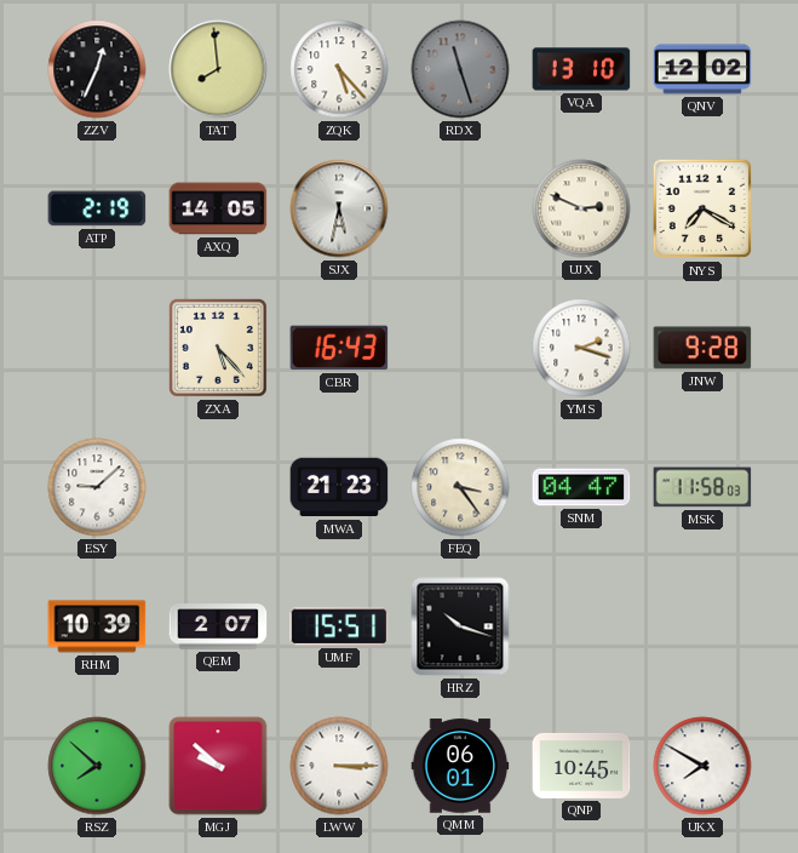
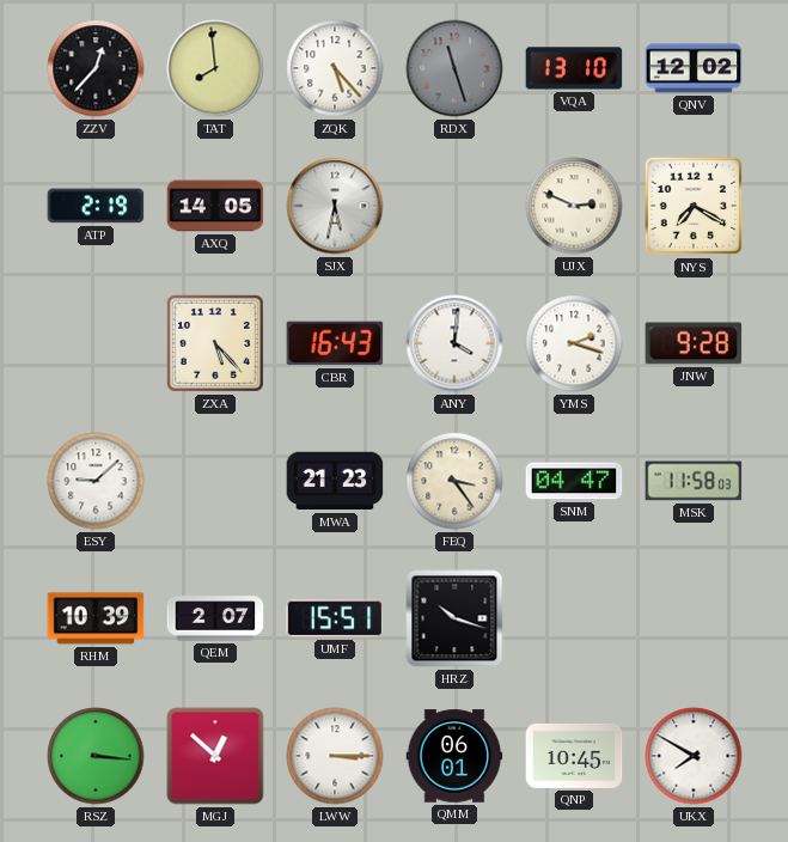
ZZV: 12:34 -> 12:37
ANY: none -> 4:01
RSZ: 7:52 -> 3:16
MGJ: 9:52 -> 12:52
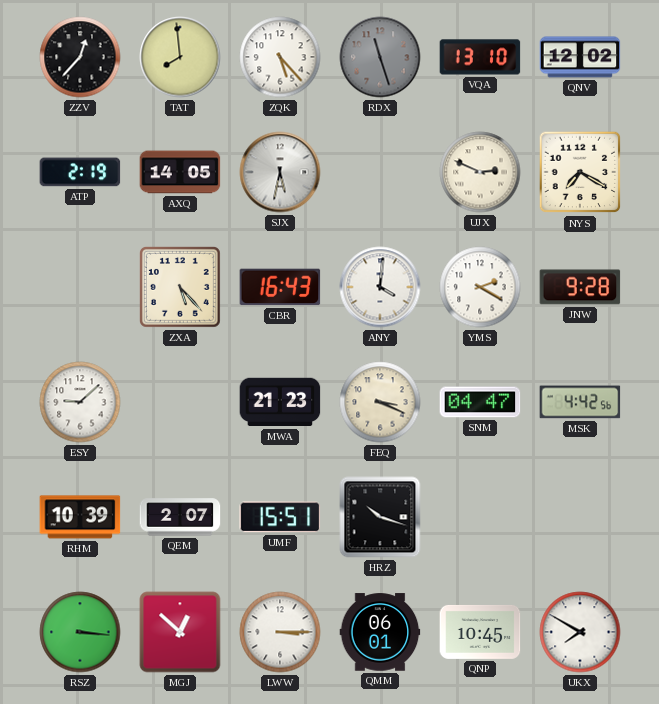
YMS: 2:18 -> 2:20
FEQ: 3:24 -> 3:19
MSK: 11:58 -> 4:42
